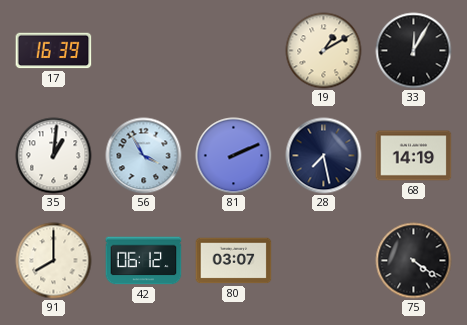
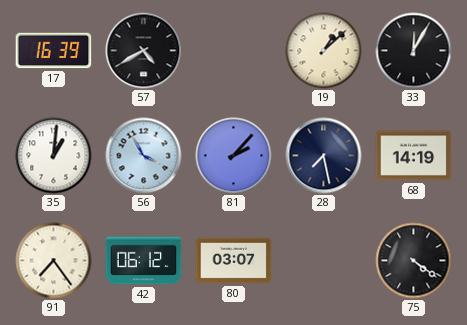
57: none -> 4:40
19: 1:10 -> 1:08
81: 2:11 -> 2:07
91: 8:00 -> 7:24
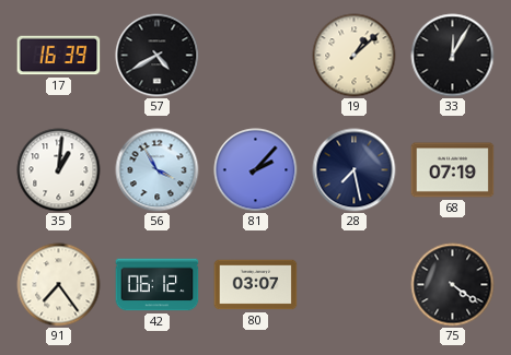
68: 14:19 -> 07:19
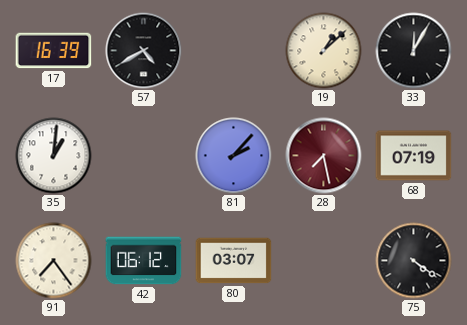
56: 3:55 -> none
28 dial: navy -> burgundy
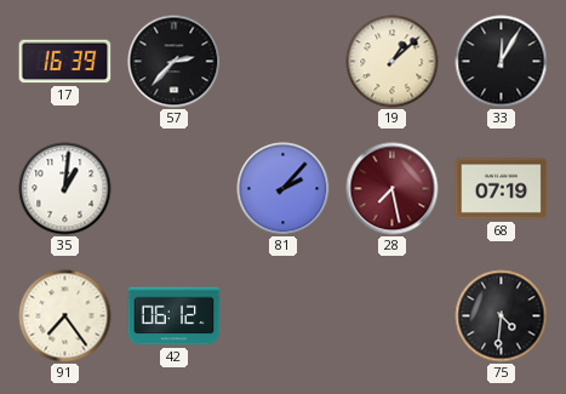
57: 4:40 -> 2:37
80: 03:07 -> none
75: 4:21 -> 4:31
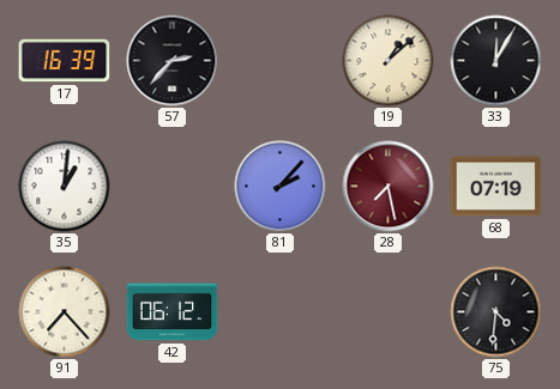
91: 7:24 -> 7:23
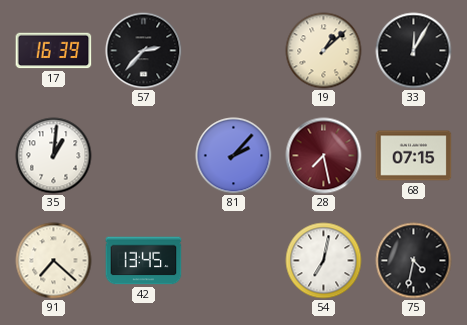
68: 07:19 -> 07:15
91: 7:23 -> 7:22
42: 06:12 -> 13:45
54: none -> 7:02
75: 4:31 -> 4:32
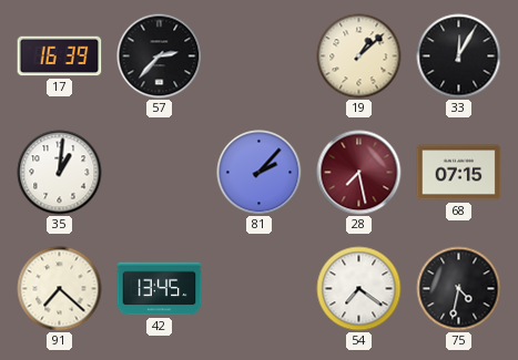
54: 7:02 -> 7:21
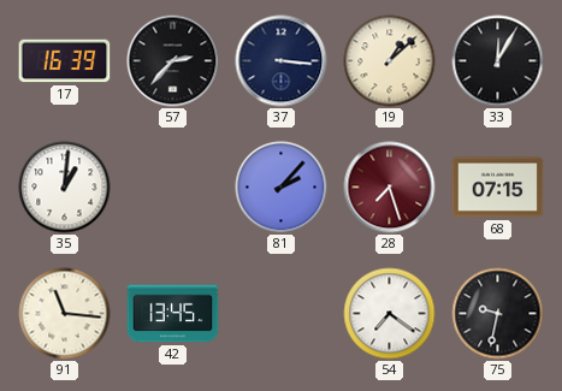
37: none -> 3:16
28: 7:28 -> 7:27
91: 7:22 -> 11:16
75: 4:32 -> 9:32
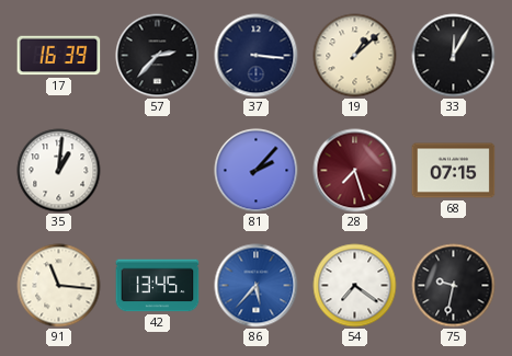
86: none -> 5:37
